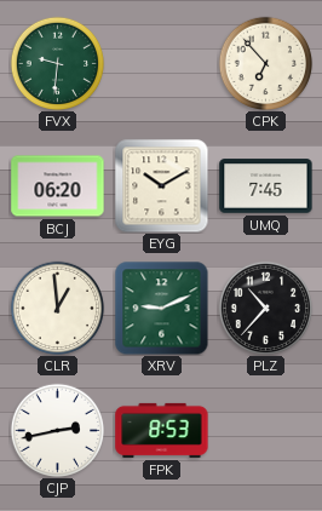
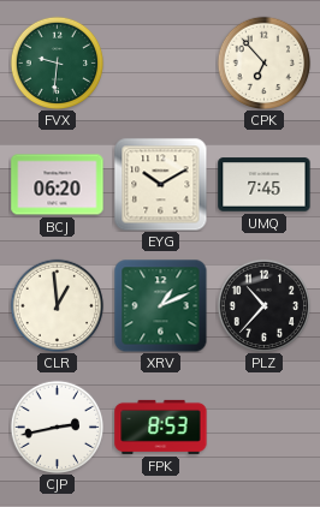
XRV: 9:11 -> 1:11
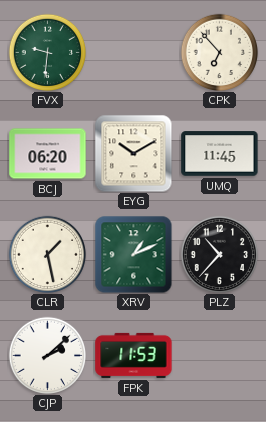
UMQ: 7:45 -> 11:45
CLR: 12:59 -> 1:28
CJP: 2:43 -> 2:08
FPK: 8:53 -> 11:53
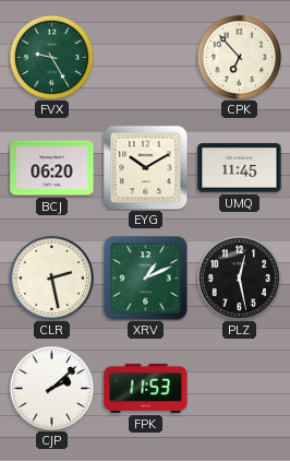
FVX: 9:31 -> 9:25
CLR: 1:28 -> 2:28
PLZ: 10:37 -> 12:28
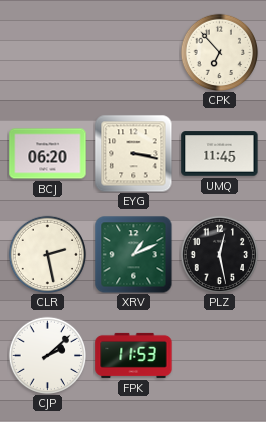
FVX: 9:25 -> none
EYG: 10:10 -> 3:17
